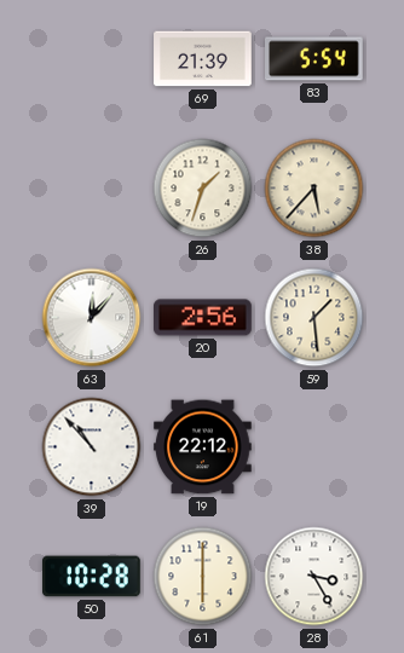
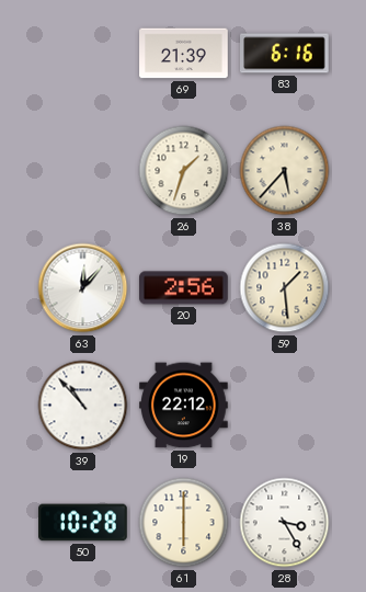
83: 5:54 -> 6:16
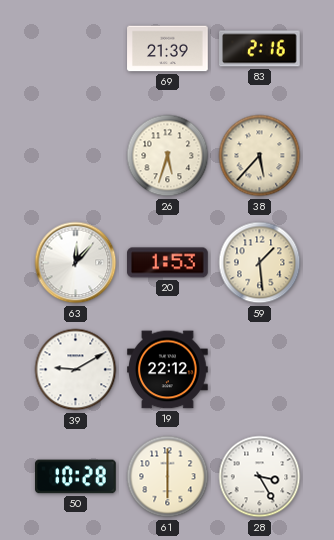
83: 6:16 -> 2:16
26: 1:33 -> 5:33
20: 2:56 -> 1:53
39: 10:53 -> 9:10
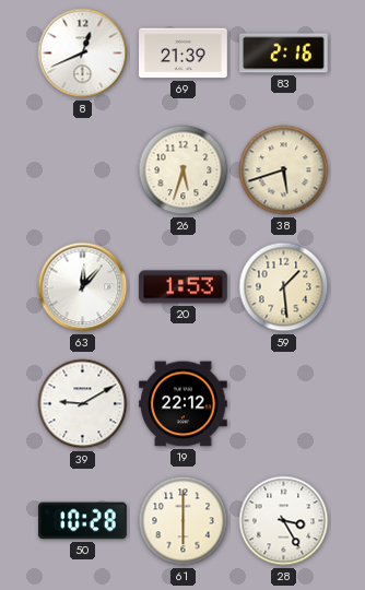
8: none -> 12:41
38: 5:37 -> 5:42
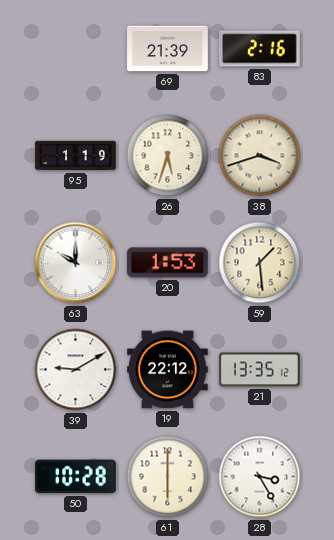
8: 12:41 -> none
95: none -> 1:19
38: 5:42 -> 3:42
63: 12:07 -> 10:00
21: none -> 13:35
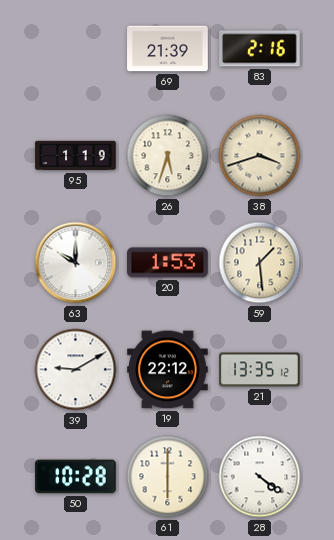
28: 3:25 -> 4:21
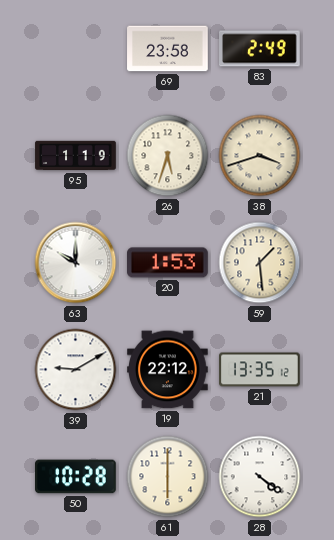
69: 21:39 -> 23:58
83: 2:16 -> 2:49
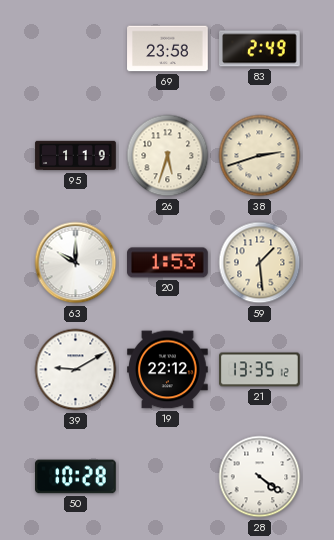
38: 3:42 -> 2:42
61: 6:00 -> none
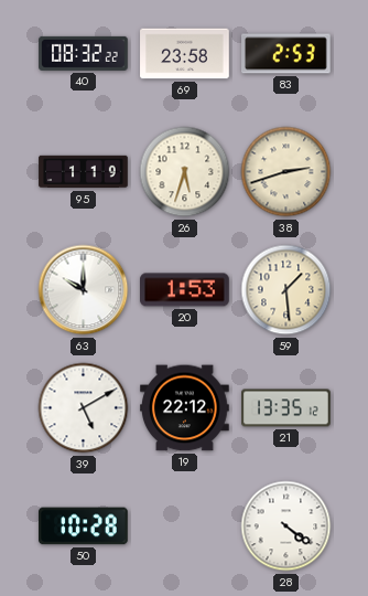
40: none -> 08:32
83: 2:49 -> 2:53
39: 9:10 -> 5:10
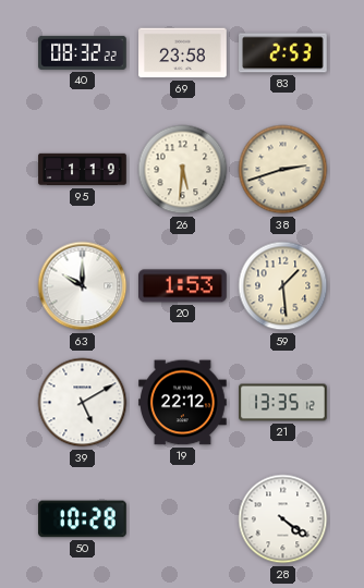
26: 5:33 -> 5:31
